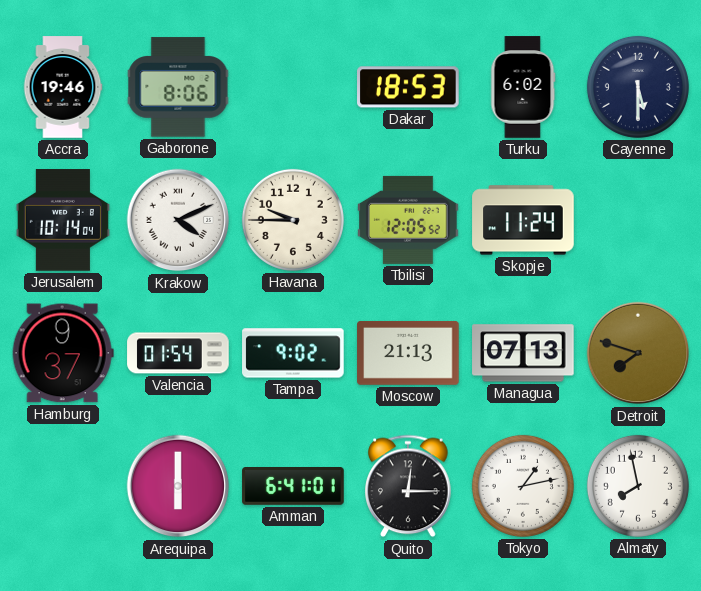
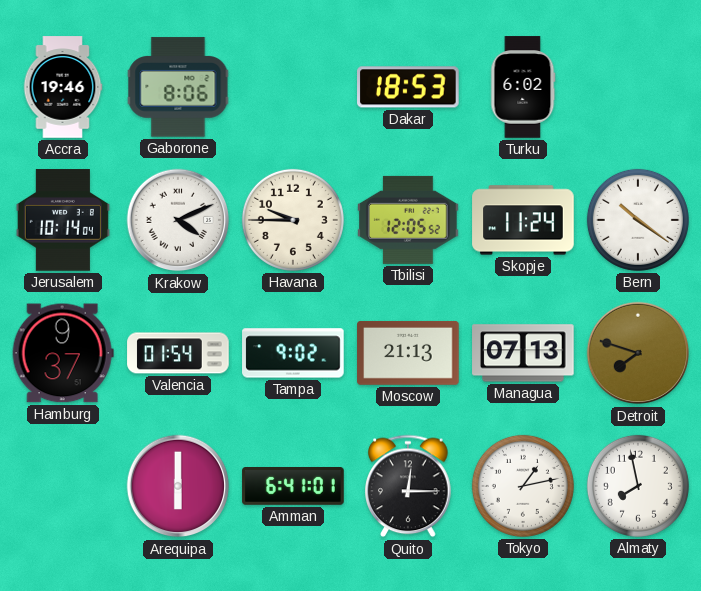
Cayenne: 5:30 -> none
Bern: none -> 10:21
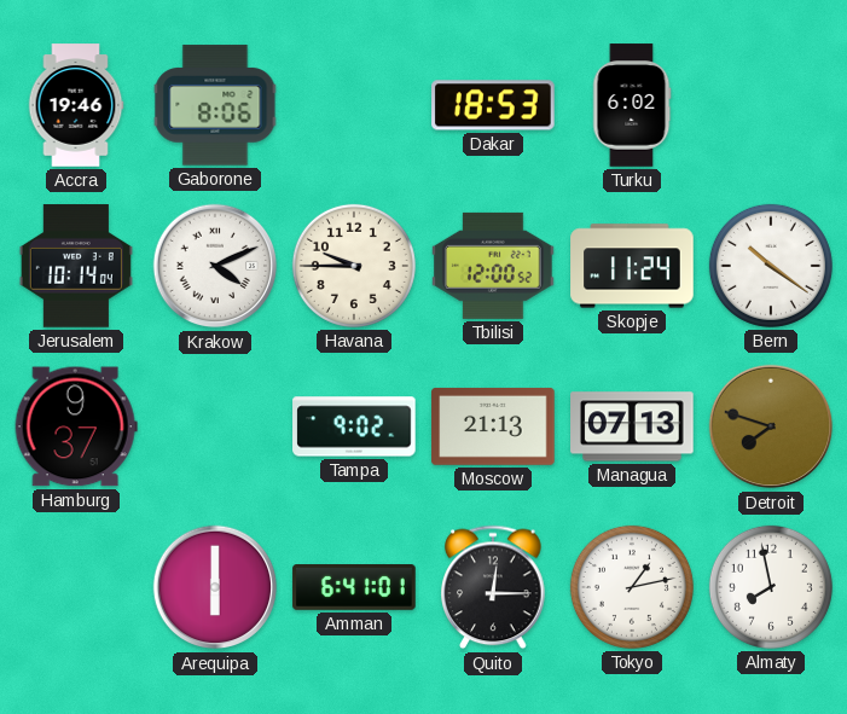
Tbilisi: 12:05 -> 12:00
Valencia: 01:54 -> none
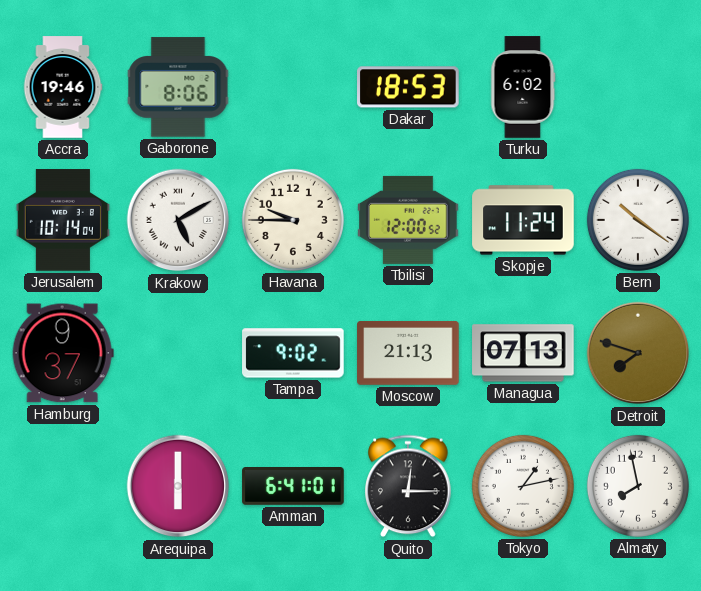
Krakow: 4:11 -> 5:10
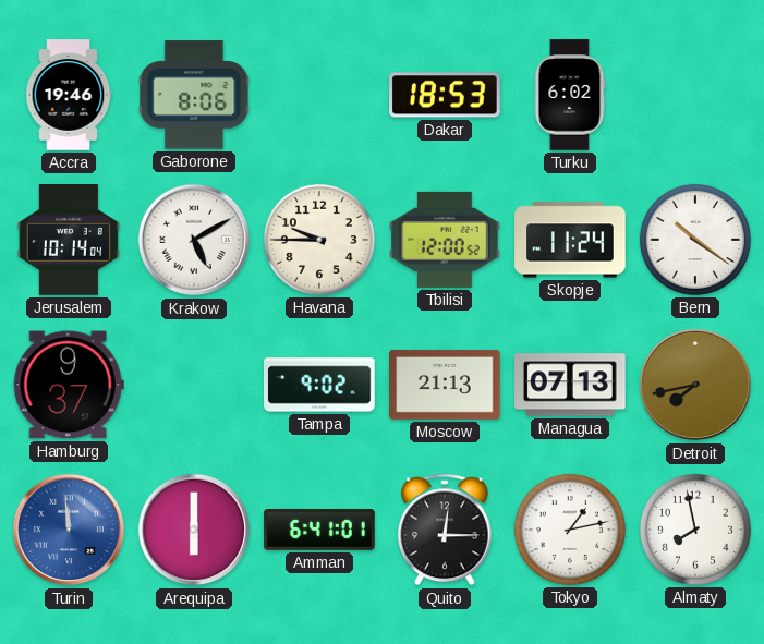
Detroit: 7:48 -> 7:43
Turin: none -> 11:59
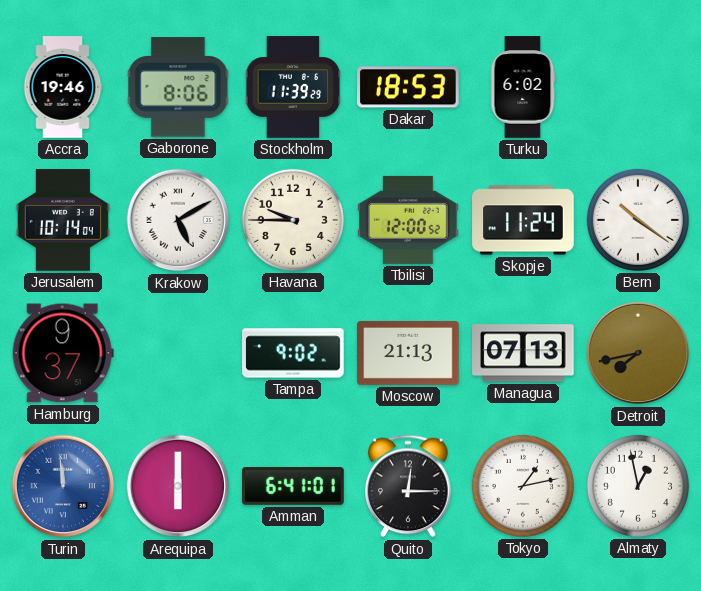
Stockholm: none -> 11:39
Almaty: 7:58 -> 12:58
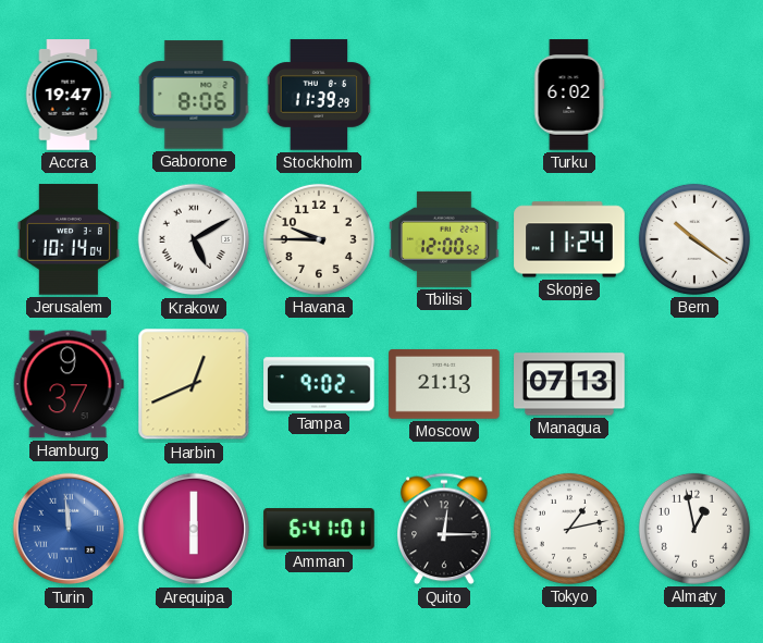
Accra: 19:46 -> 19:47
Dakar: 18:53 -> none
Harbin: none -> 12:41
Detroit: 7:43 -> none
